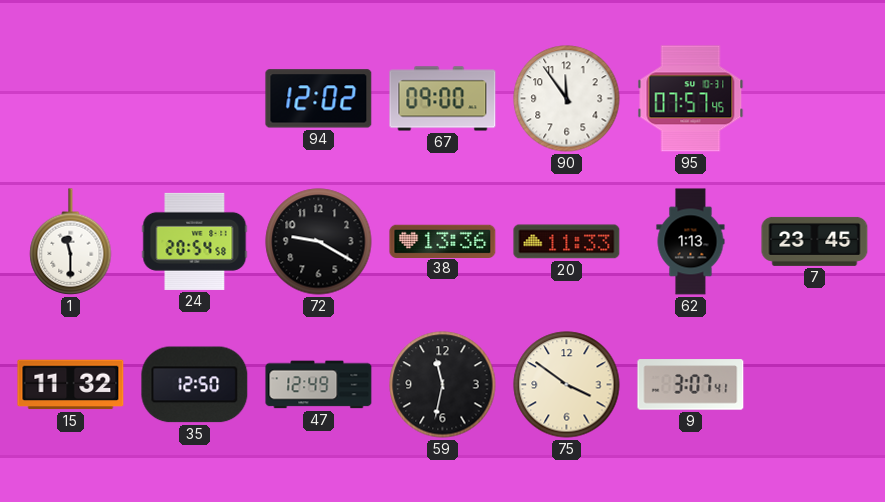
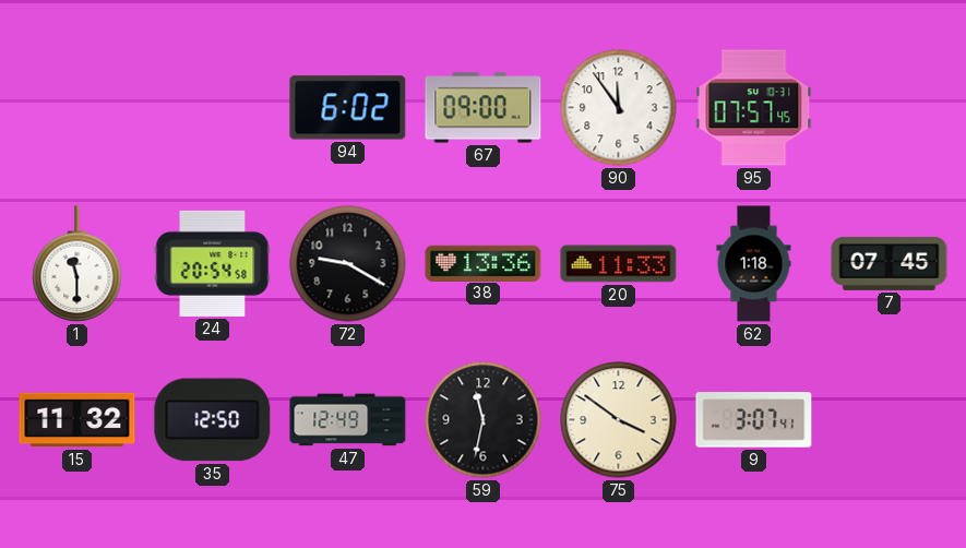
94: 12:02 -> 6:02
62: 1:13 -> 1:18
7: 23:45 -> 07:45
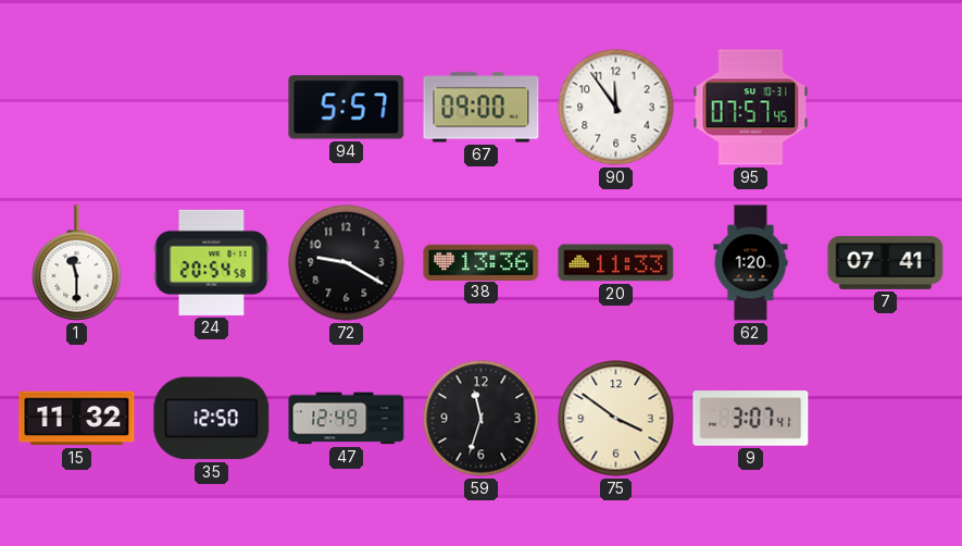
94: 6:02 -> 5:57
62: 1:18 -> 1:20
7: 07:45 -> 07:41
59: 11:32 -> 11:33
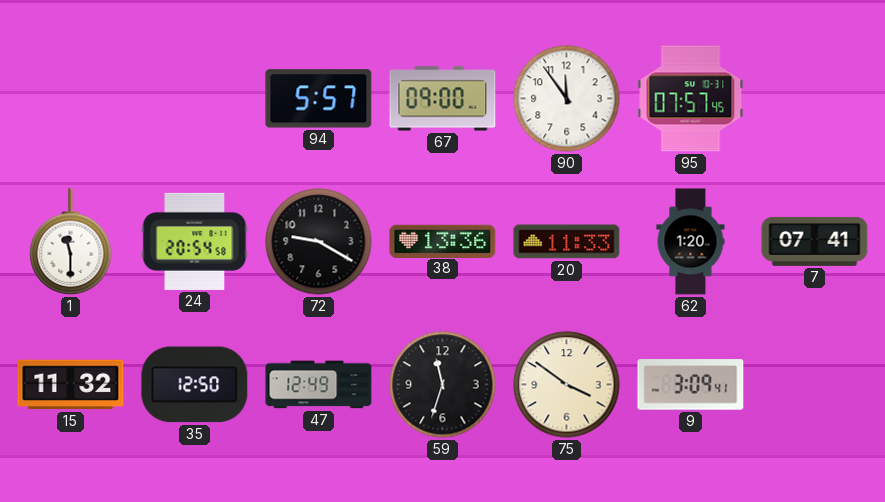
9: 3:07 -> 3:09
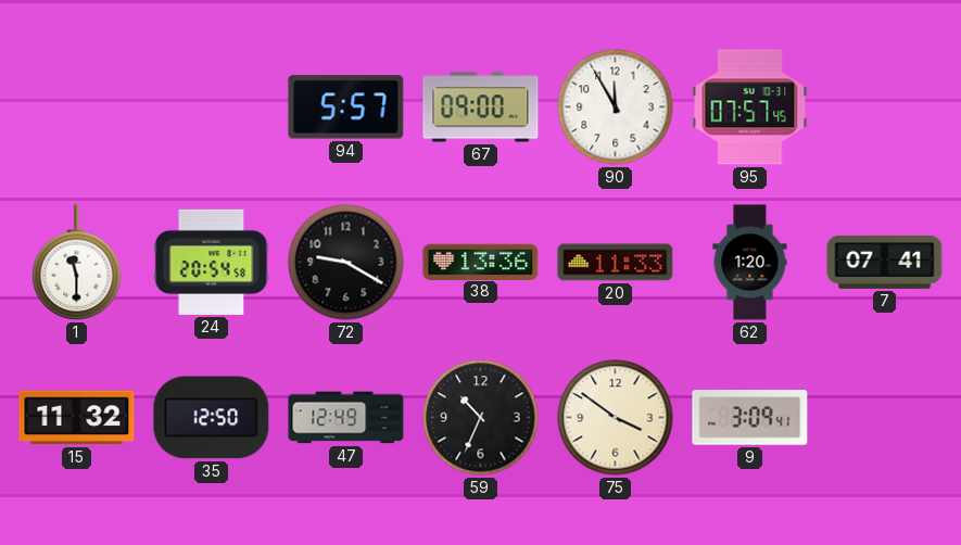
90: 11:54 -> 11:55
59: 11:33 -> 10:34
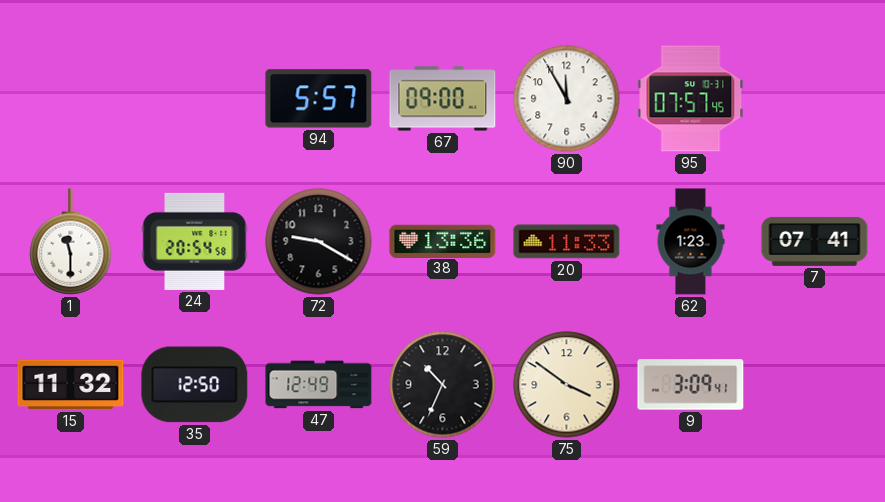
62: 1:20 -> 1:23
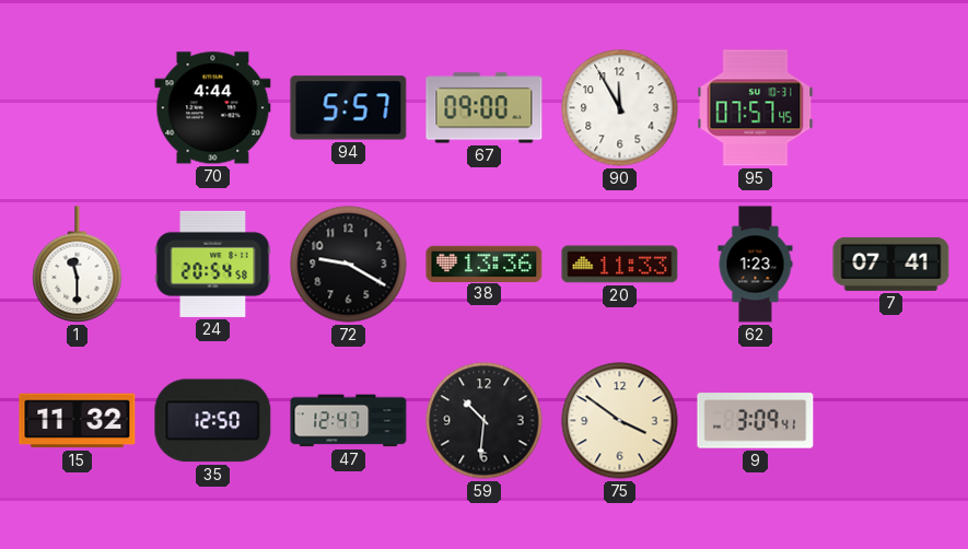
70: none -> 4:44
47: 12:49 -> 12:47
59: 10:34 -> 10:31
